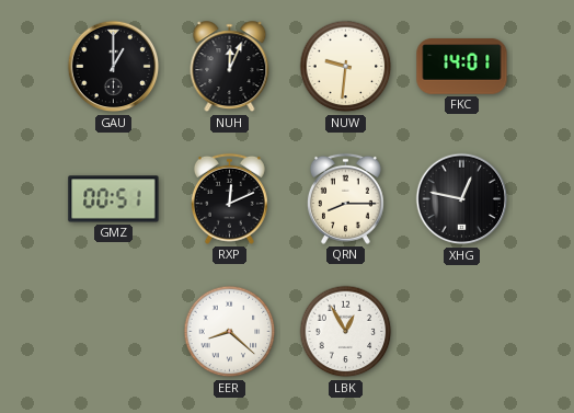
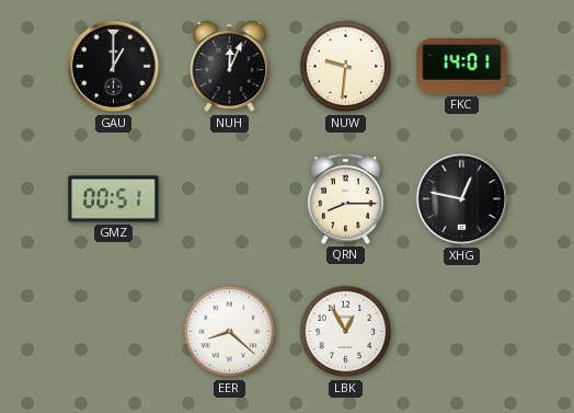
RXP: 12:11 -> none
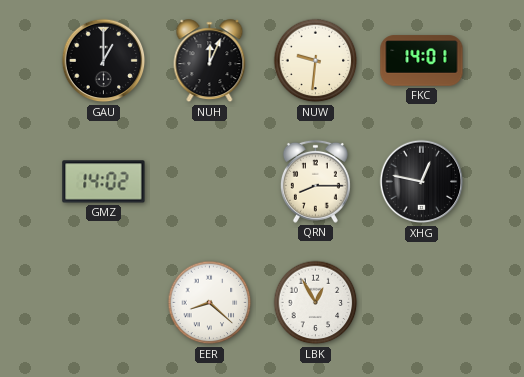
GMZ: 00:51 -> 14:02
